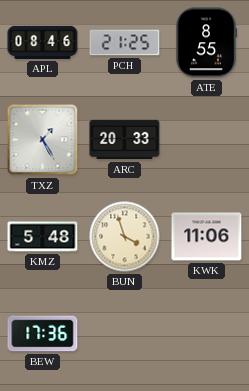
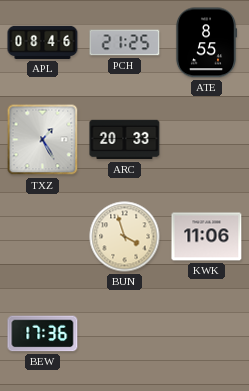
KMZ: 5:48 -> none
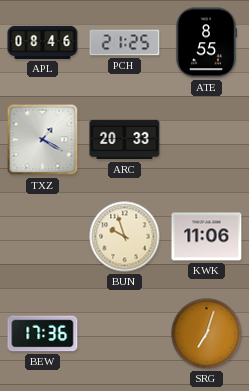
TXZ: 1:25 -> 1:20
BUN: 3:57 -> 9:57
SRG: none -> 7:03
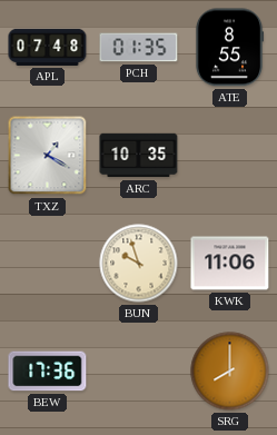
APL: 08:46 -> 07:48
PCH: 21:25 -> 01:35
ARC: 20:33 -> 10:35
SRG: 7:03 -> 8:00
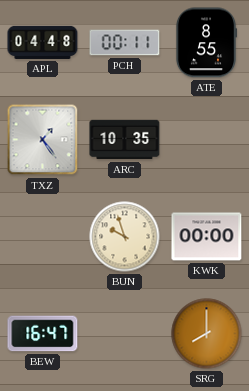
APL: 07:48 -> 04:48
PCH: 01:35 -> 00:11
TXZ: 1:20 -> 1:24
KWK: 11:06 -> 00:00
BEW: 17:36 -> 16:47
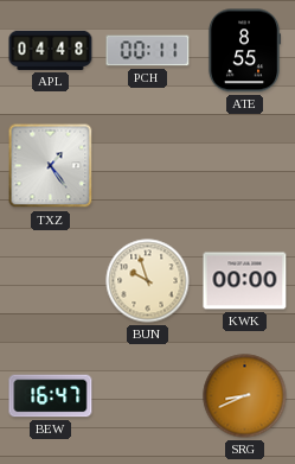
ARC: 10:35 -> none
SRG: 8:00 -> 8:41
